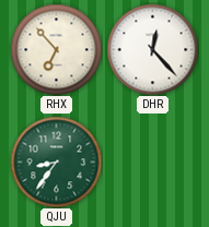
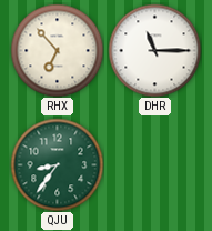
DHR: 12:23 -> 11:15
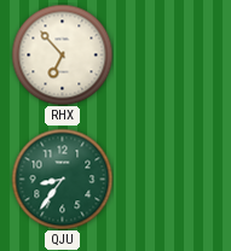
DHR: 11:15 -> none
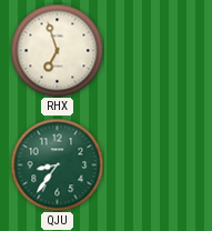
RHX: 6:53 -> 6:57
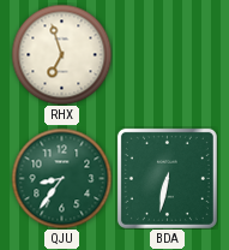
BDA: none -> 6:32
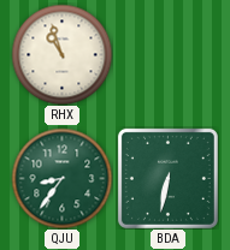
RHX: 6:57 -> 10:57
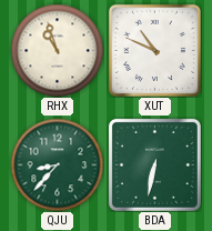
XUT: none -> 10:49
QJU: 8:36 -> 8:37
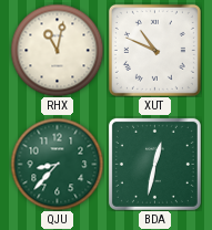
RHX: 10:57 -> 11:02
BDA: 6:32 -> 12:32
